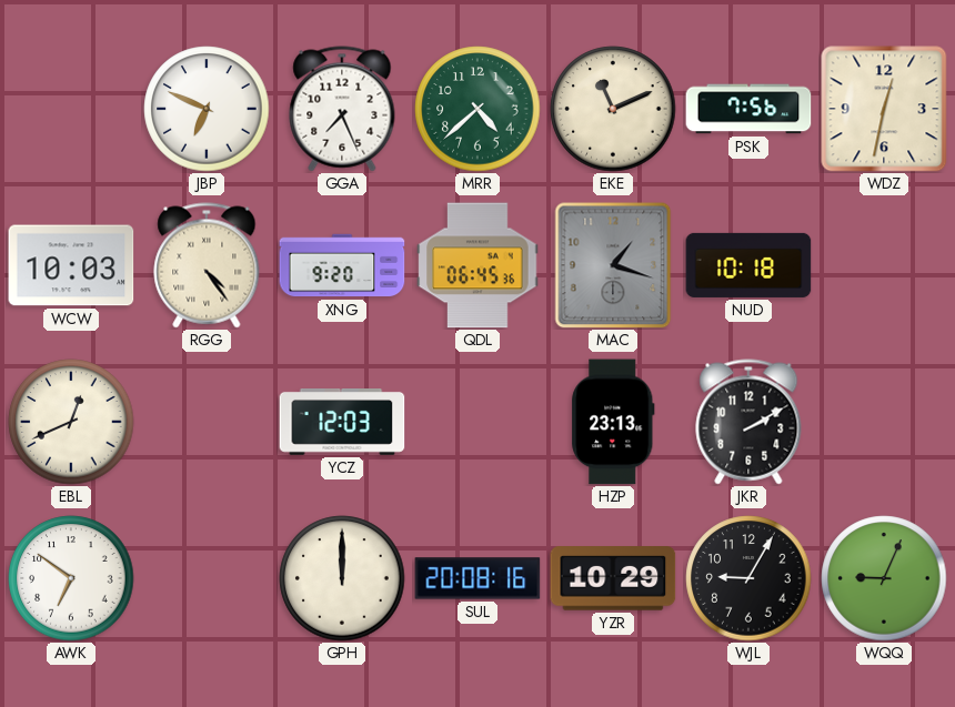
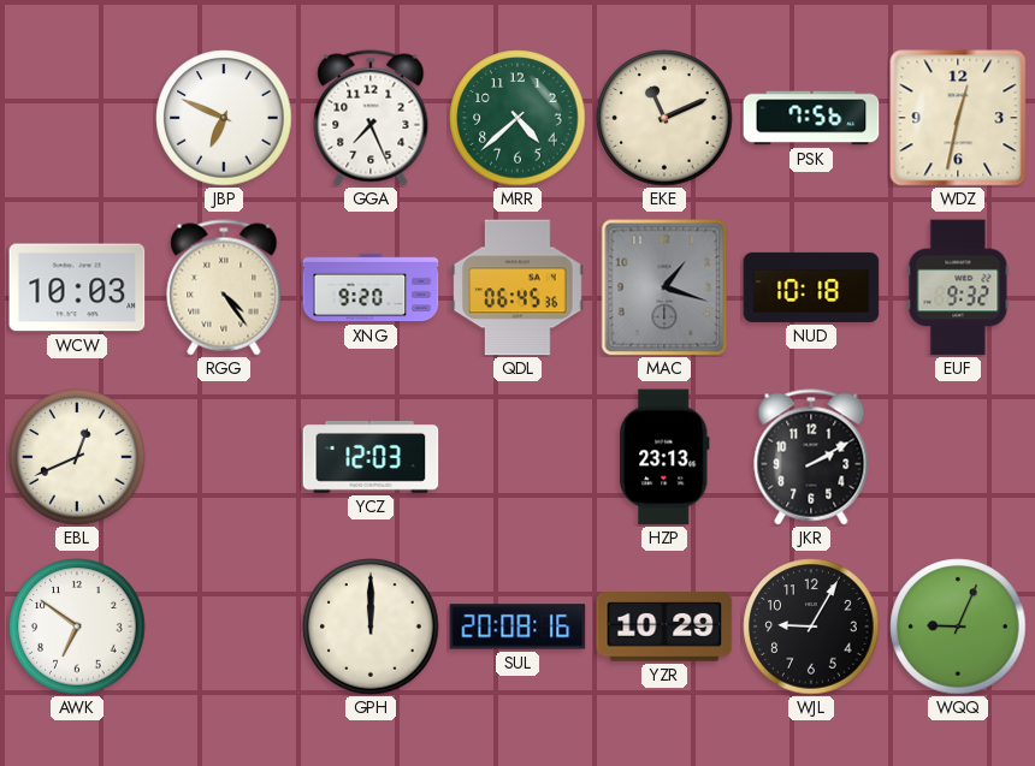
EUF: none -> 9:32
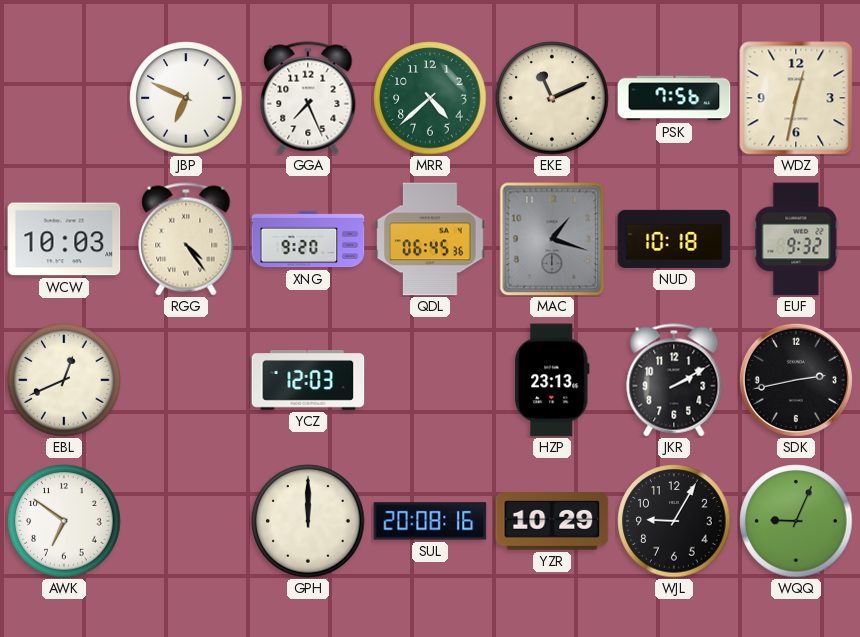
SDK: none -> 2:43
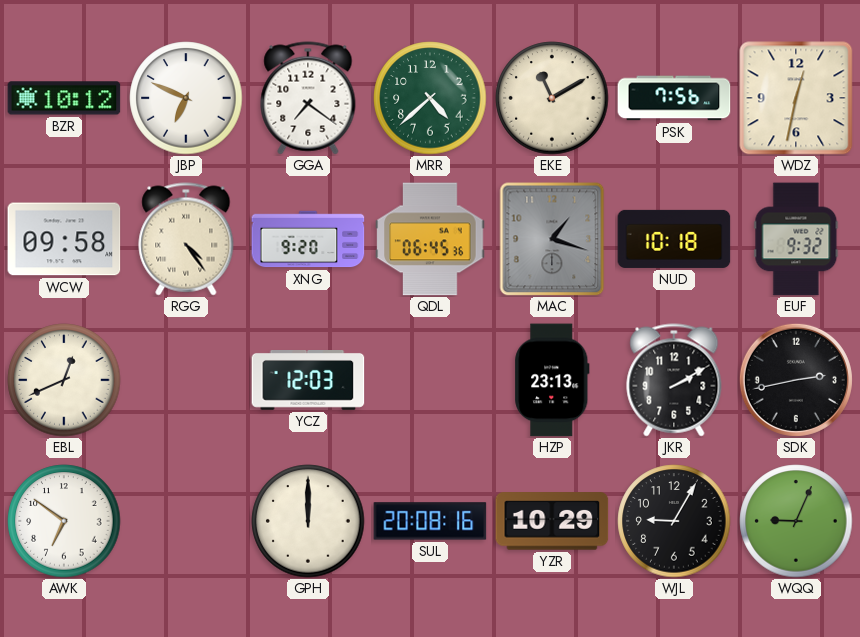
BZR: none -> 10:12
GGA: 7:26 -> 7:21
EKE: 11:11 -> 11:10
WCW: 10:03 -> 09:58
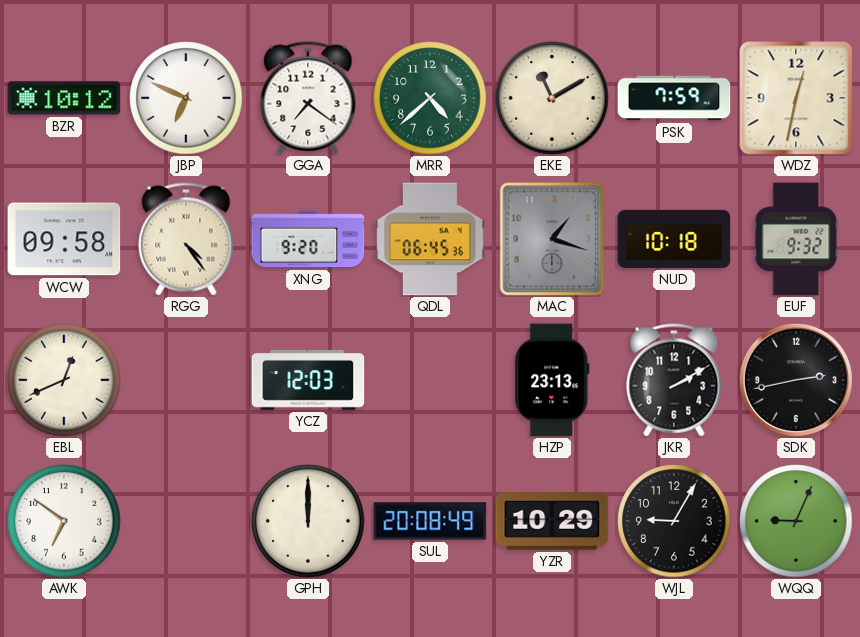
PSK: 7:56 -> 7:59
SUL: 20:08:16 -> 20:08:49
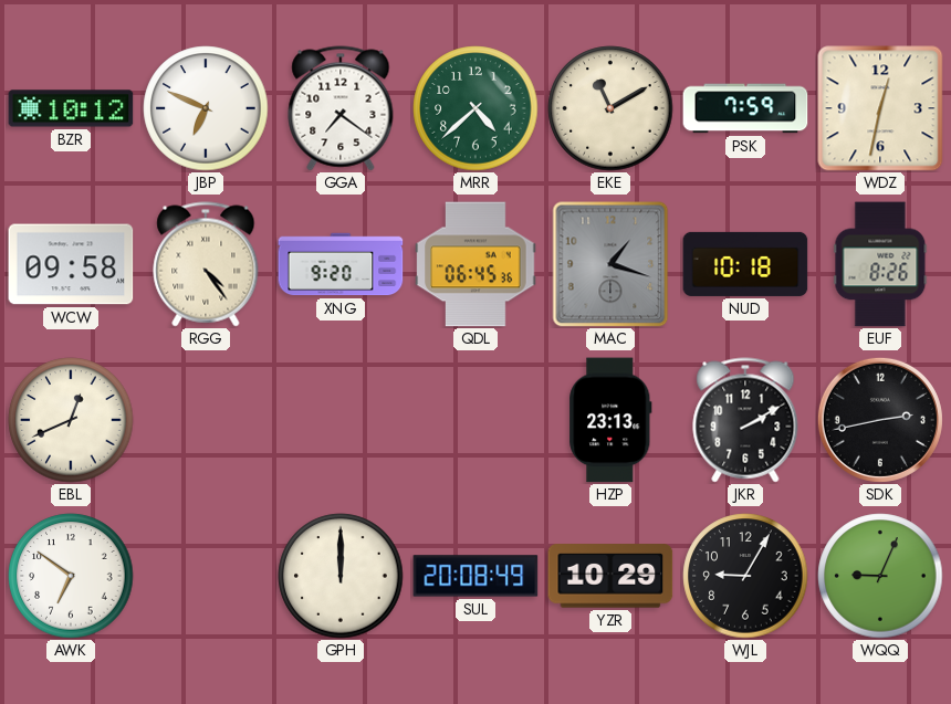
EUF: 9:32 -> 8:26
YCZ: 12:03 -> none
